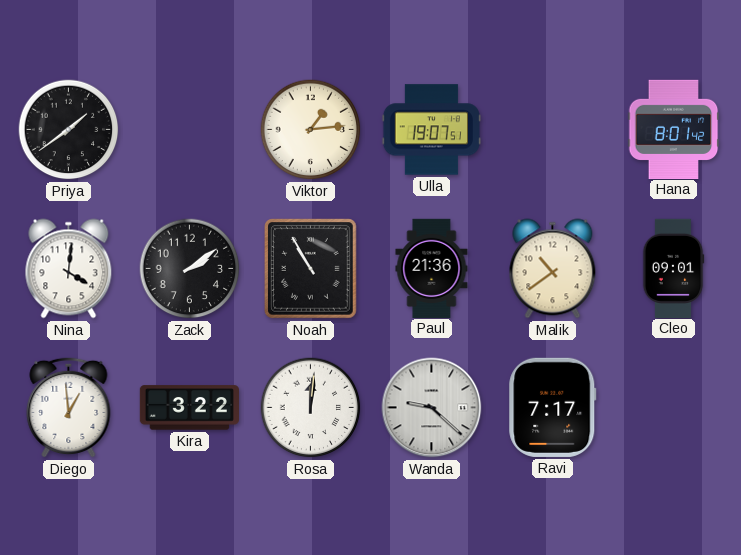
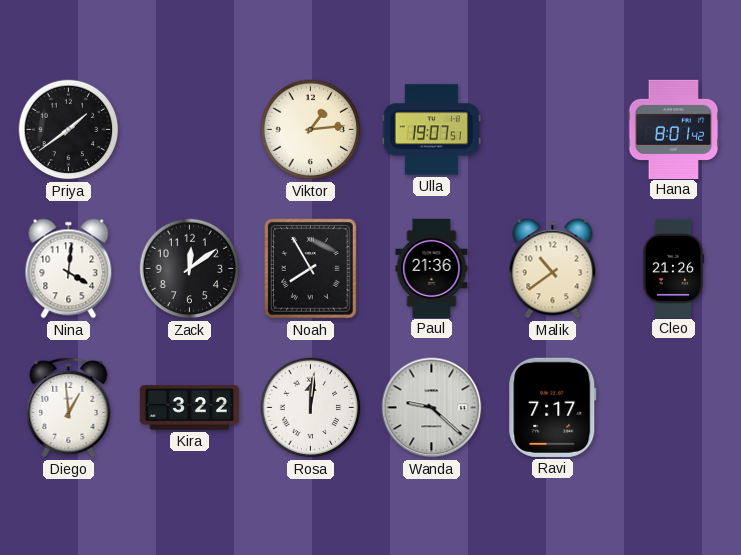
Zack: 2:09 -> 12:09
Noah: 10:55 -> 7:55
Cleo: 09:01 -> 21:26
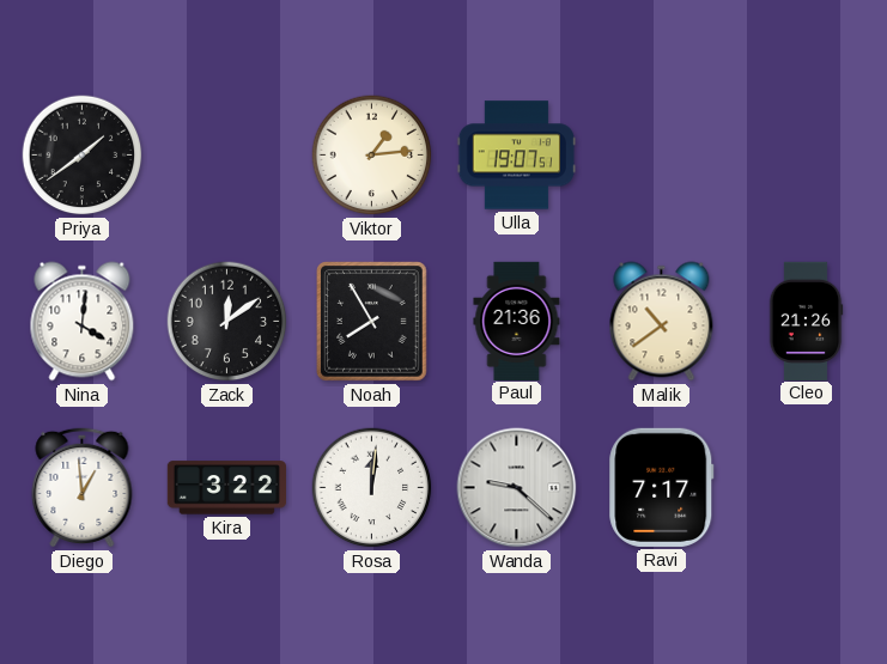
Hana: 8:01 -> none
